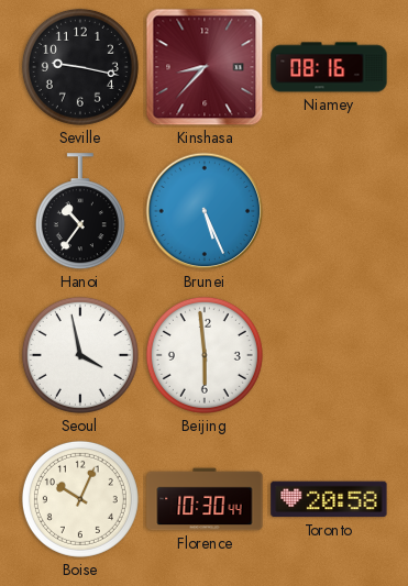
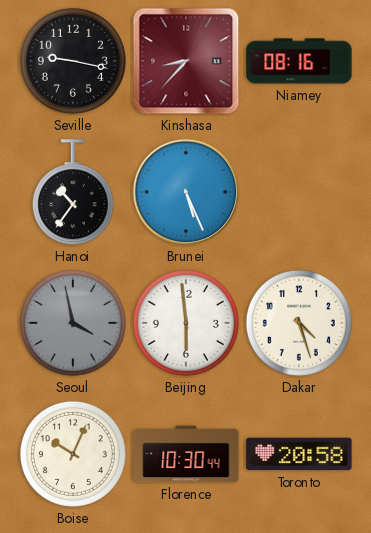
Seoul dial: white -> grey
Dakar: none -> 4:27
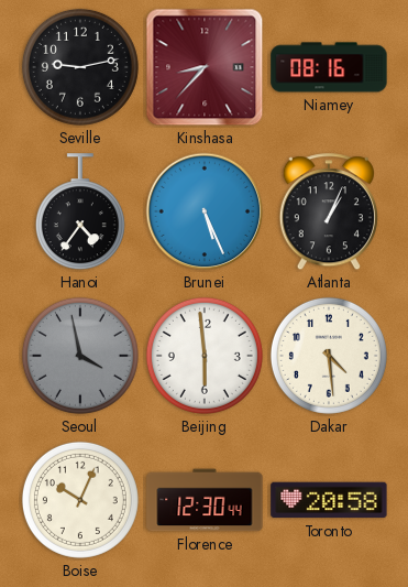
Seville: 9:17 -> 9:13
Hanoi: 10:36 -> 4:36
Atlanta: none -> 1:04
Dakar: 4:27 -> 4:29
Florence: 10:30 -> 12:30
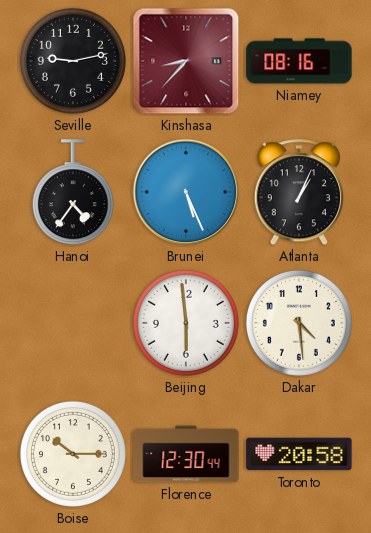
Seoul: 3:58 -> none
Boise: 10:04 -> 10:15
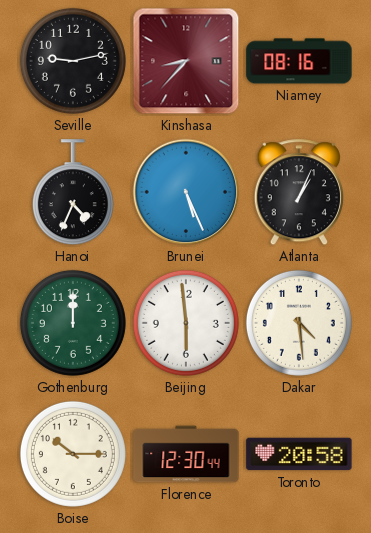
Hanoi: 4:36 -> 4:34
Gothenburg: none -> 12:00
